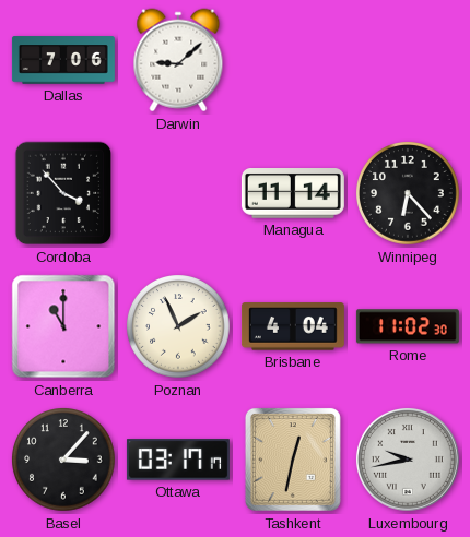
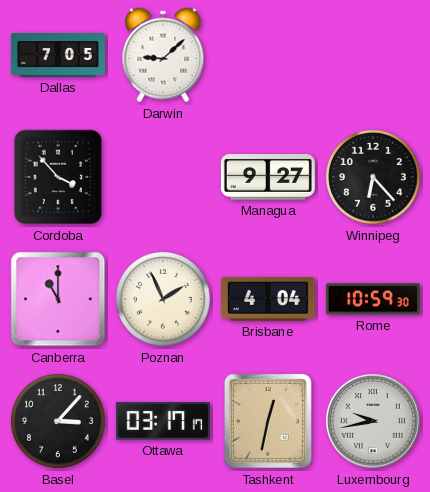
Dallas: 7:06 -> 7:05
Managua: 11:14 -> 9:27
Rome: 11:02 -> 10:59
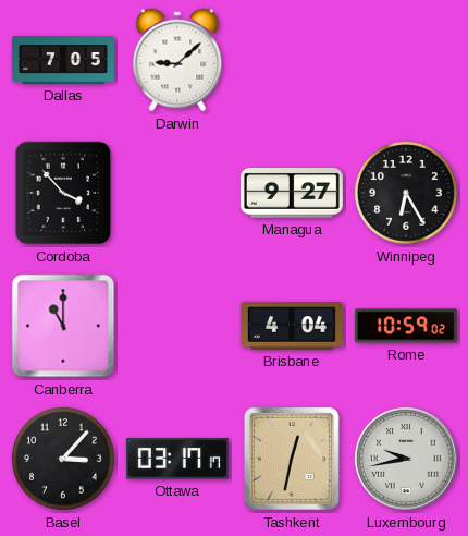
Winnipeg: 6:23 -> 6:25
Poznan: 1:56 -> none
Rome: 10:59:30 -> 10:59:02
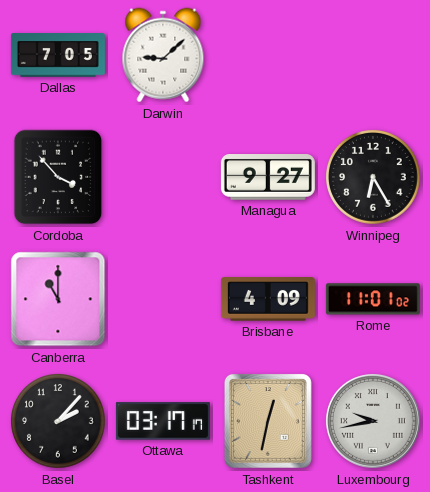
Brisbane: 4:04 -> 4:09
Rome: 10:59 -> 11:01
Basel: 3:07 -> 2:07
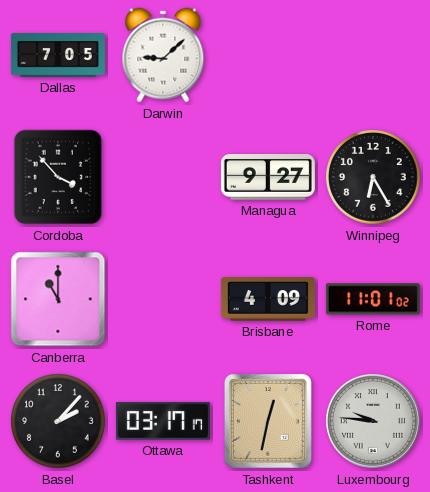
Luxembourg: 9:43 -> 9:46
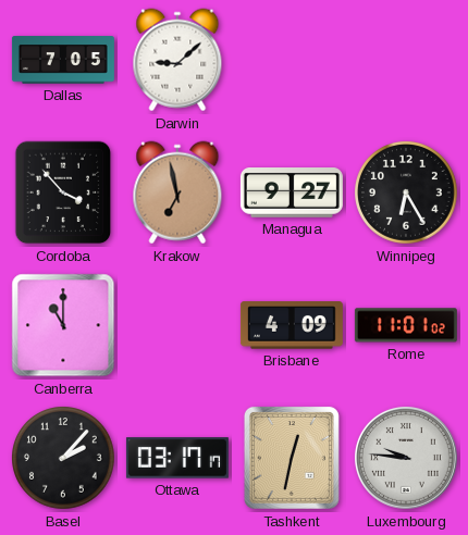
Krakow: none -> 6:58
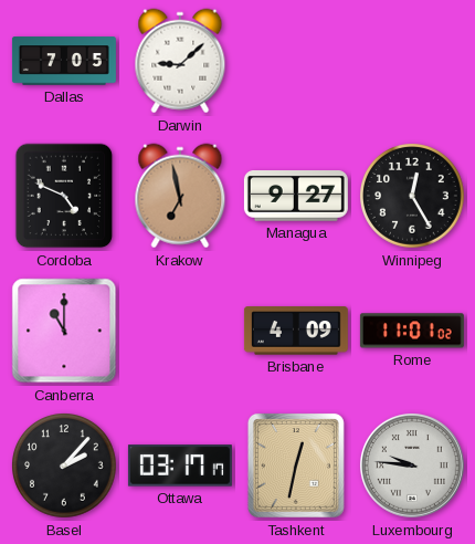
Cordoba: 3:53 -> 4:49
Winnipeg: 6:25 -> 12:25
